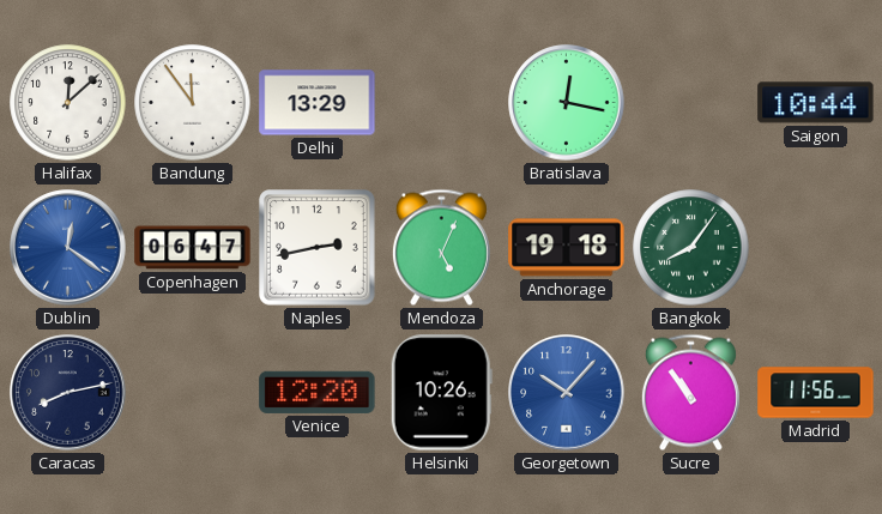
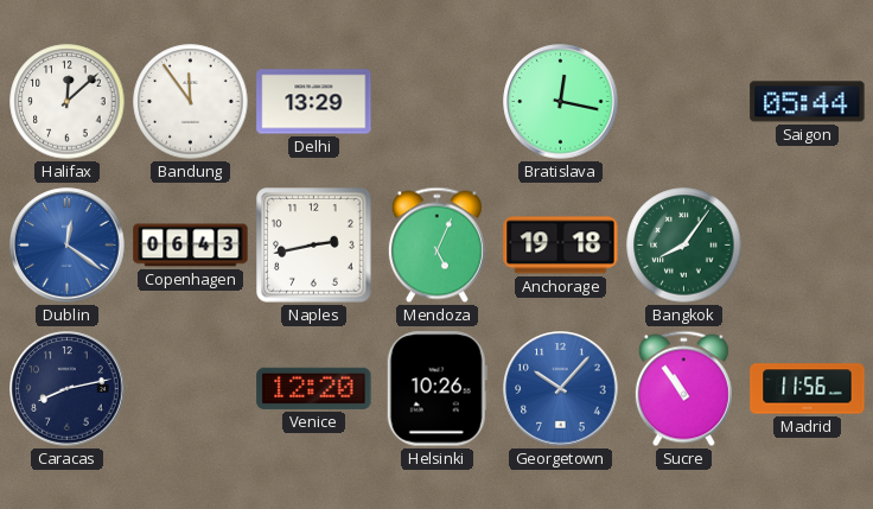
Saigon: 10:44 -> 05:44
Copenhagen: 06:47 -> 06:43
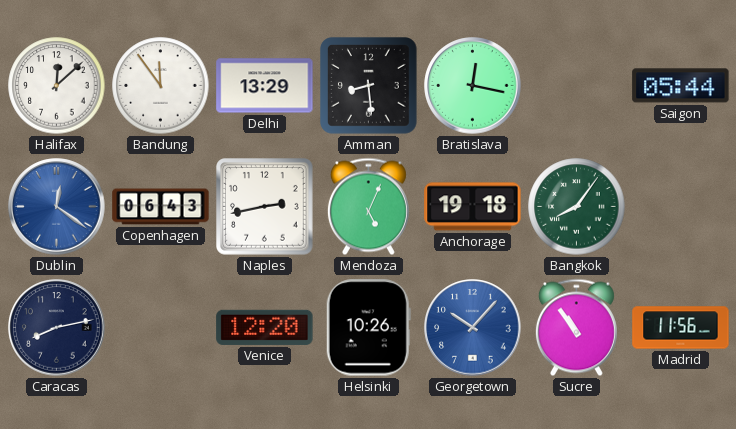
Amman: none -> 8:29
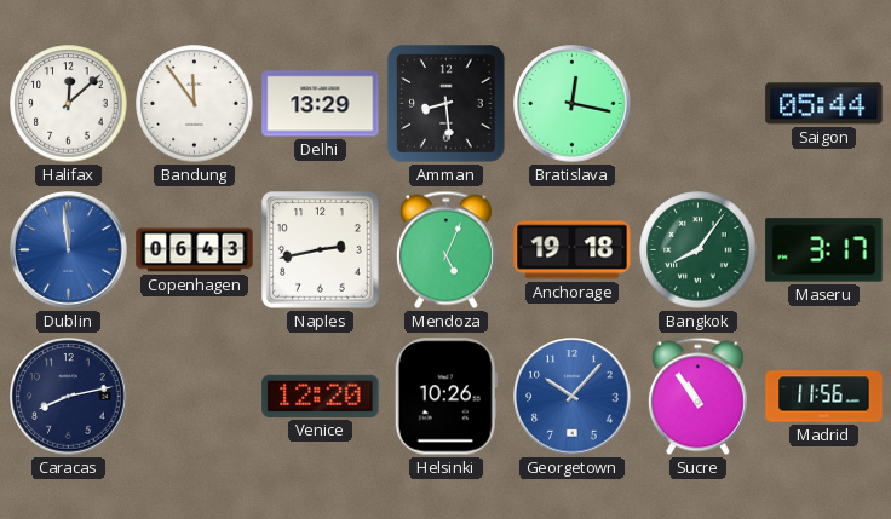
Dublin: 12:21 -> 11:59
Maseru: none -> 3:17
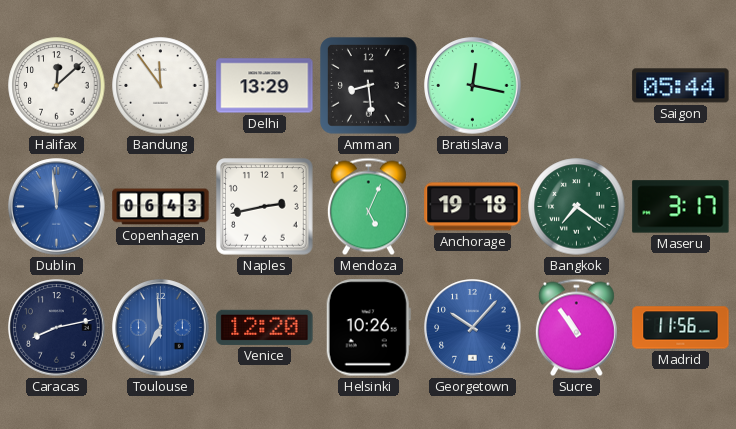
Bangkok: 8:06 -> 7:21
Toulouse: none -> 6:59
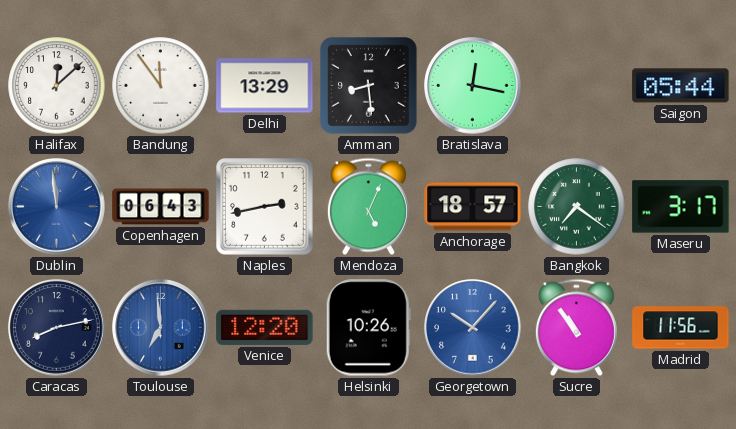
Anchorage: 19:18 -> 18:57
